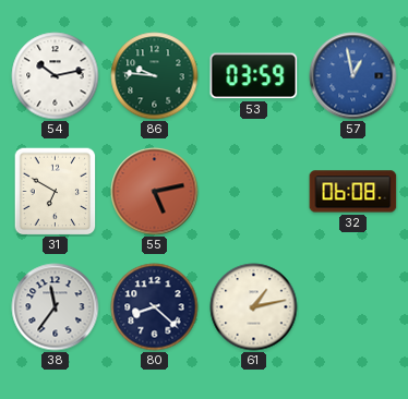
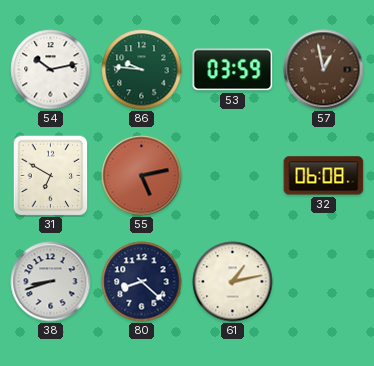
57 dial: blue -> brown
38: 11:36 -> 8:42
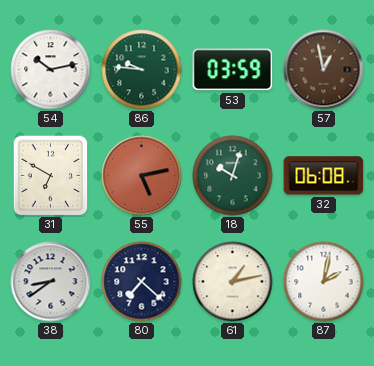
18: none -> 10:03
38: 8:42 -> 8:39
80: 8:22 -> 7:22
87: none -> 2:02
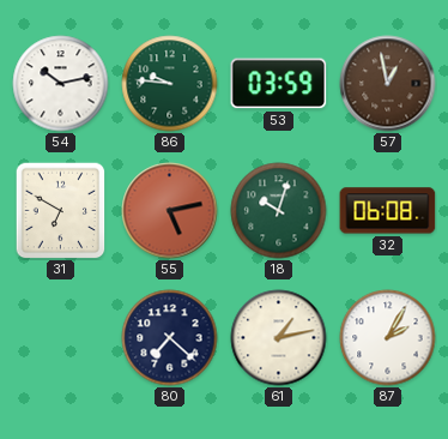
38: 8:39 -> none
87: 2:02 -> 2:05
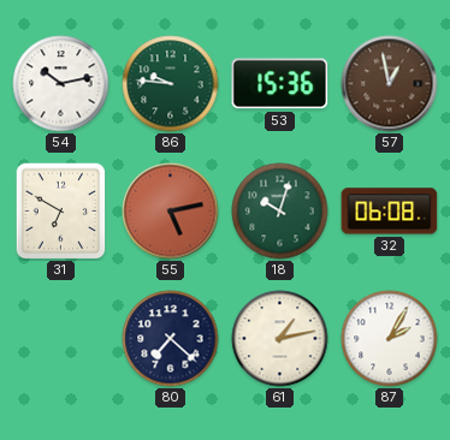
53: 03:59 -> 15:36
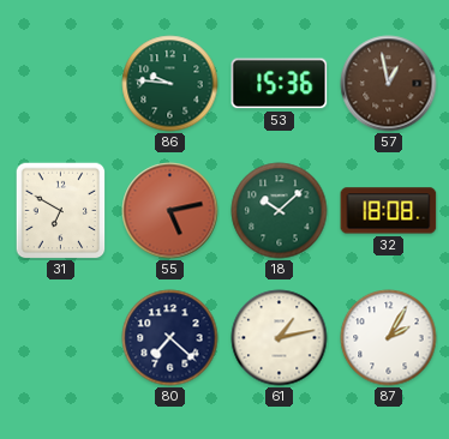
54: 10:13 -> none
18: 10:03 -> 10:08
32: 06:08 -> 18:08
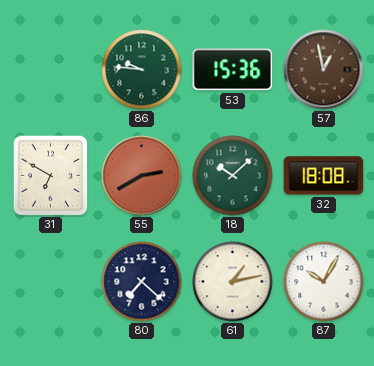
55: 5:13 -> 2:40
87: 2:05 -> 10:05
